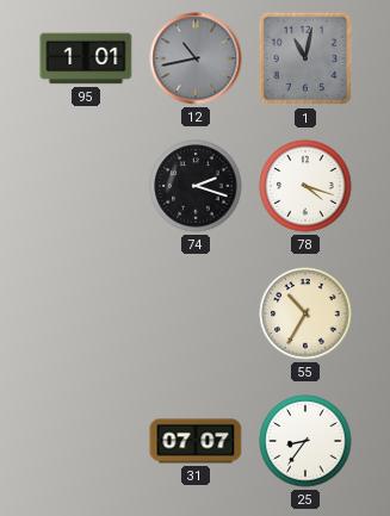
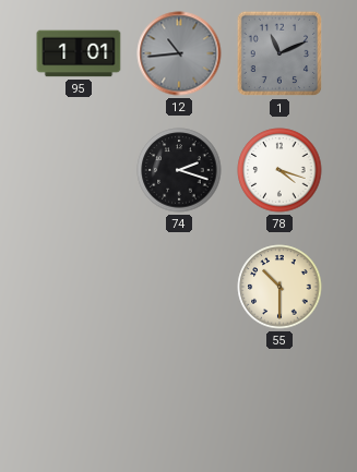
12: 10:43 -> 10:44
1: 11:02 -> 11:11
55: 10:35 -> 10:30
31: 07:07 -> none
25: 8:36 -> none
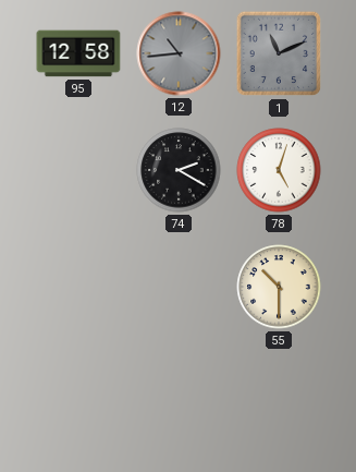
95: 1:01 -> 12:58
74: 2:18 -> 2:20
78: 4:18 -> 5:03
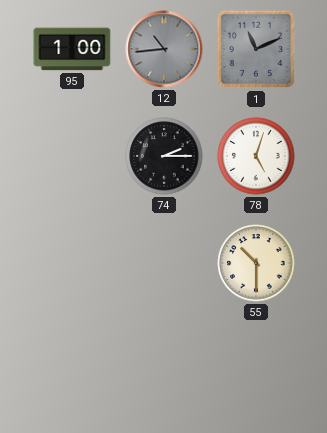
95: 12:58 -> 1:00
74: 2:20 -> 2:15
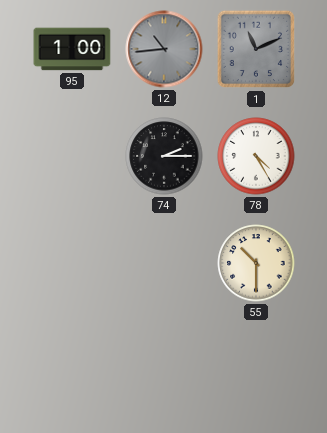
78: 5:03 -> 4:25
